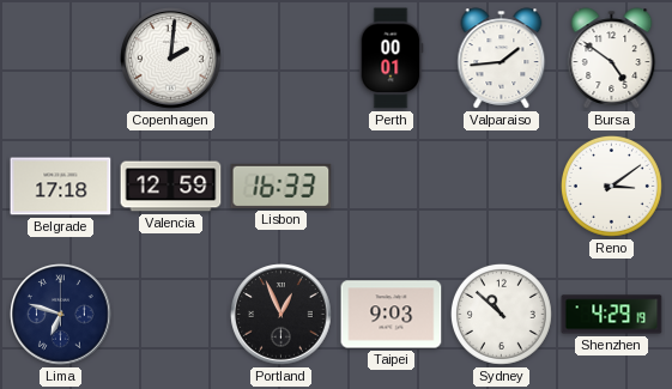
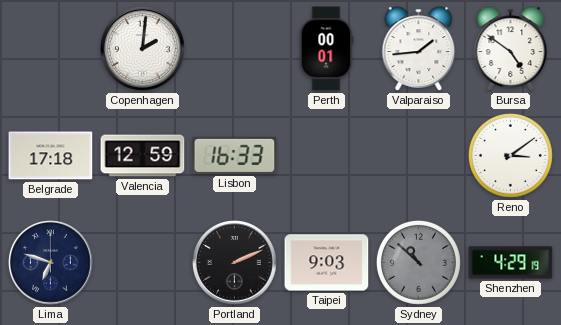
Portland: 12:56 -> 2:11
Sydney dial: white -> grey
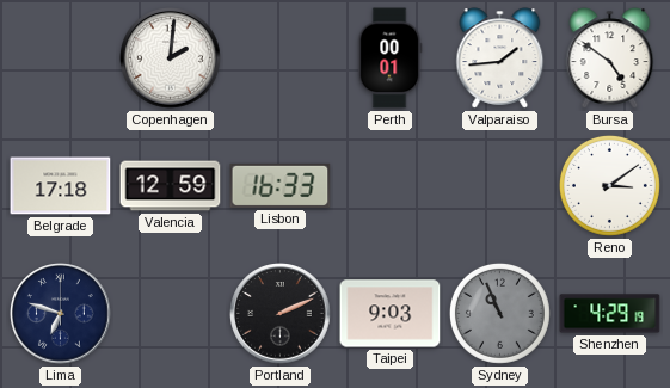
Sydney: 10:52 -> 10:56
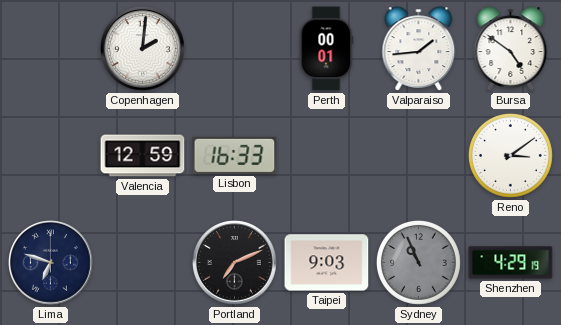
Belgrade: 17:18 -> none
Portland: 2:11 -> 7:11
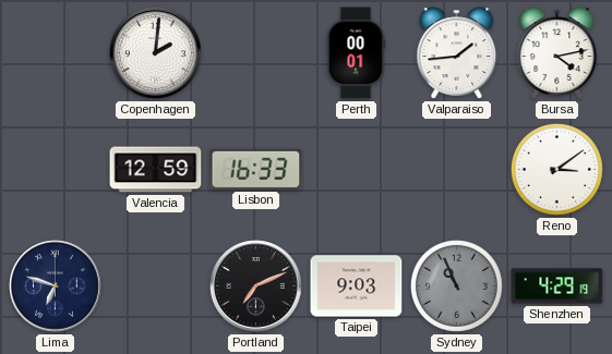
Bursa: 4:51 -> 4:13
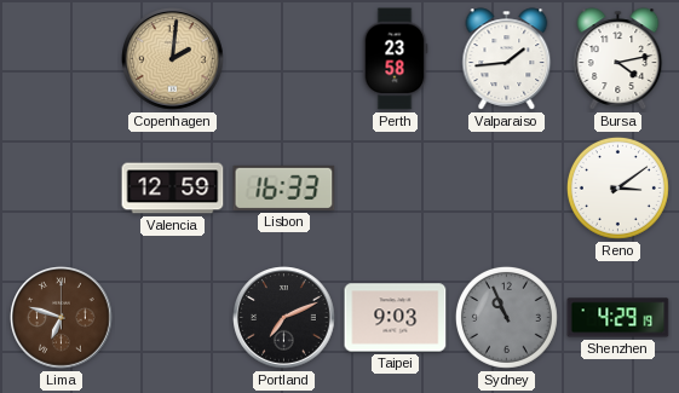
Copenhagen dial: white -> champagne
Perth: 00:01 -> 23:58
Lima dial: navy -> brown
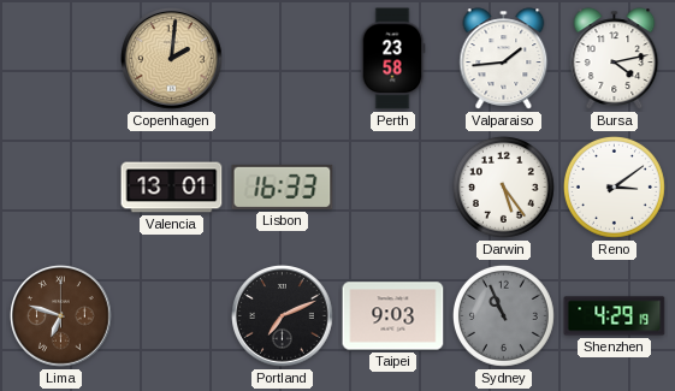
Valencia: 12:59 -> 13:01
Darwin: none -> 5:24
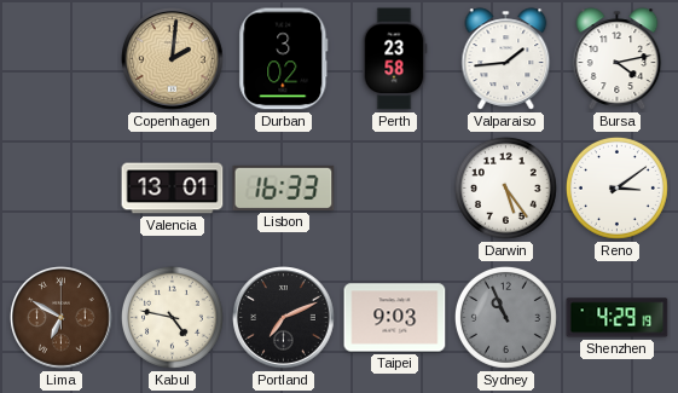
Durban: none -> 3:02
Lima: 6:48 -> 6:50
Kabul: none -> 4:47
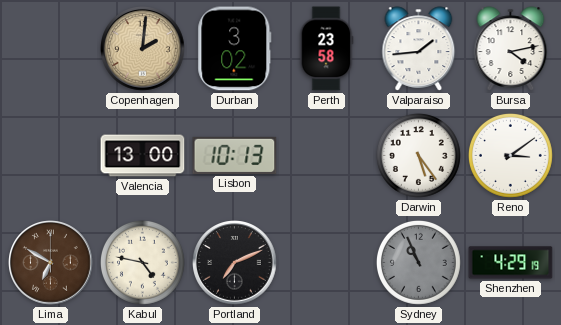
Valencia: 13:01 -> 13:00
Lisbon: 16:33 -> 10:13
Taipei: 9:03 -> none
